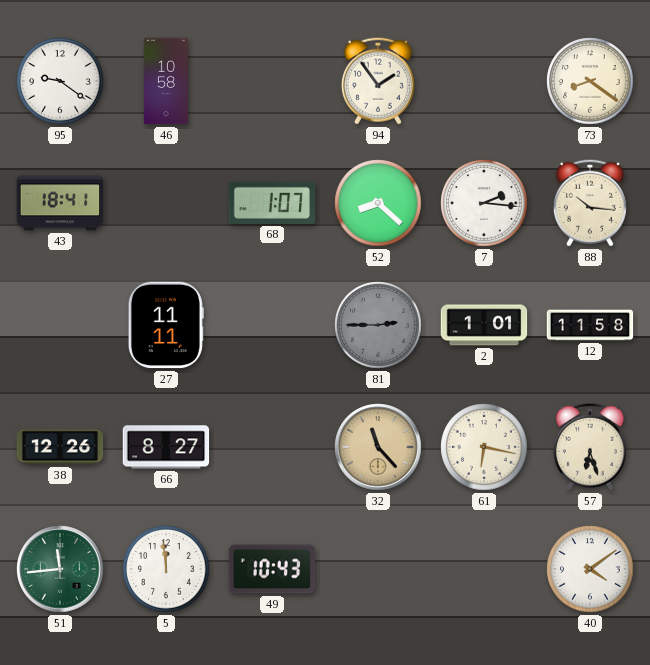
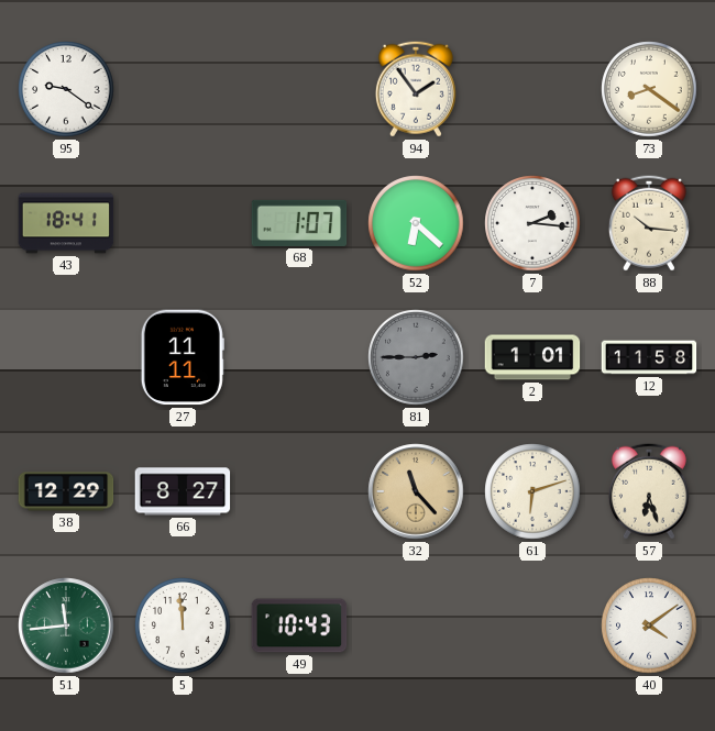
46: 10:58 -> none
52: 8:22 -> 6:22
38: 12:26 -> 12:29
61: 6:17 -> 6:12
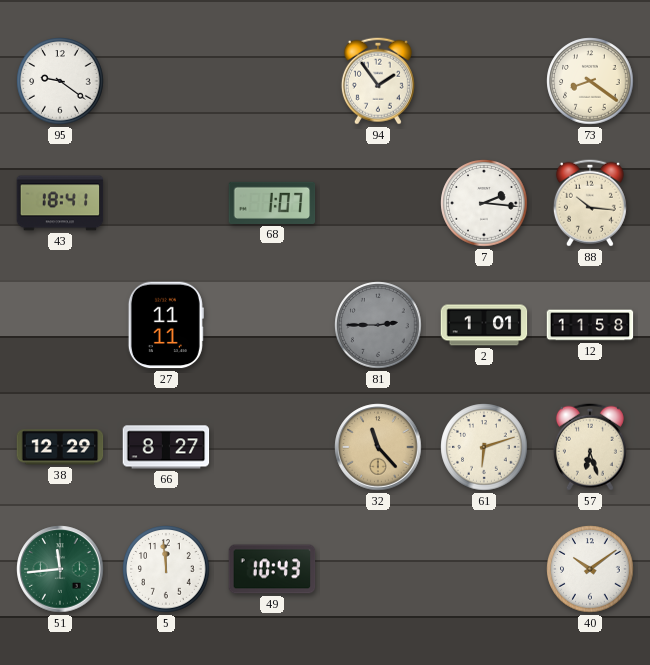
52: 6:22 -> none
40: 4:09 -> 10:09
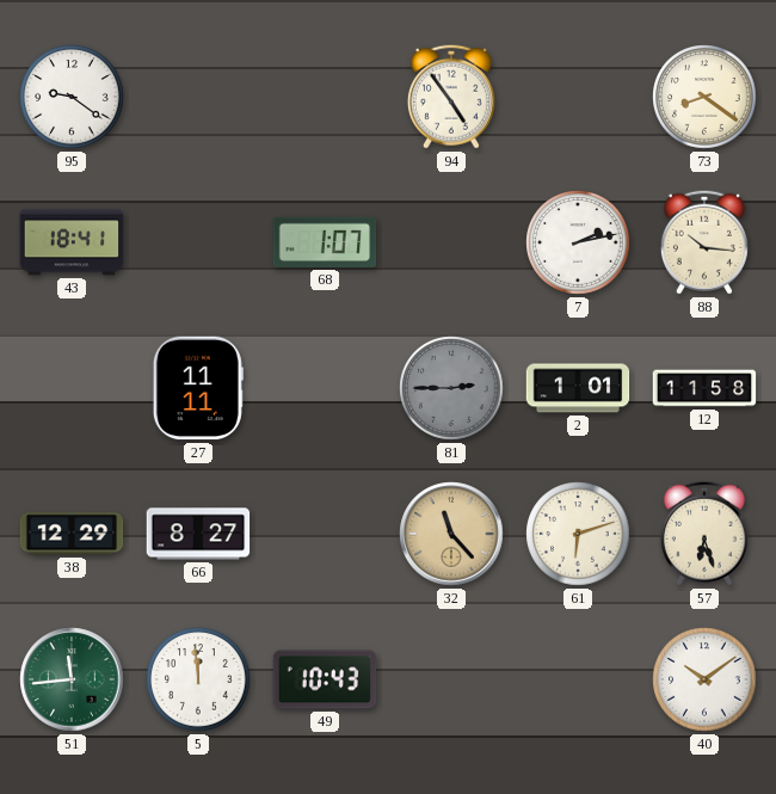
94: 1:54 -> 4:54
7: 2:16 -> 2:13
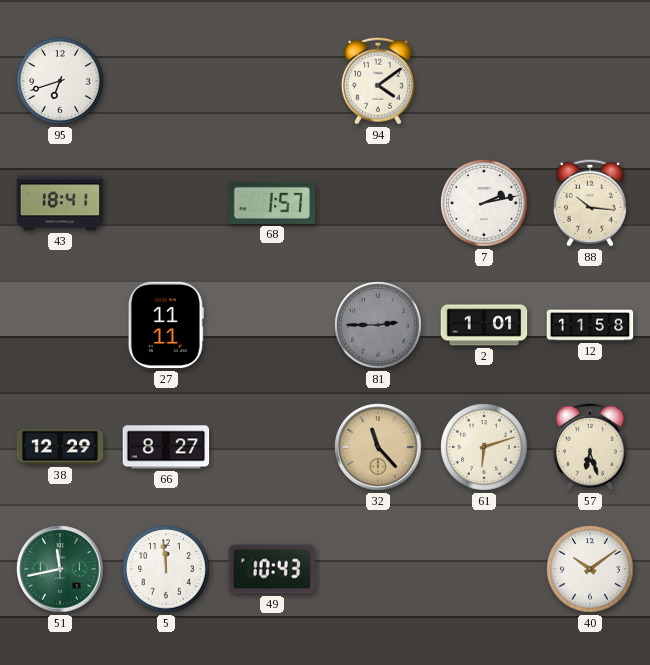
95: 9:21 -> 6:42
94: 4:54 -> 4:09
73: 8:21 -> none
68: 1:07 -> 1:57
51: 11:44 -> 11:43
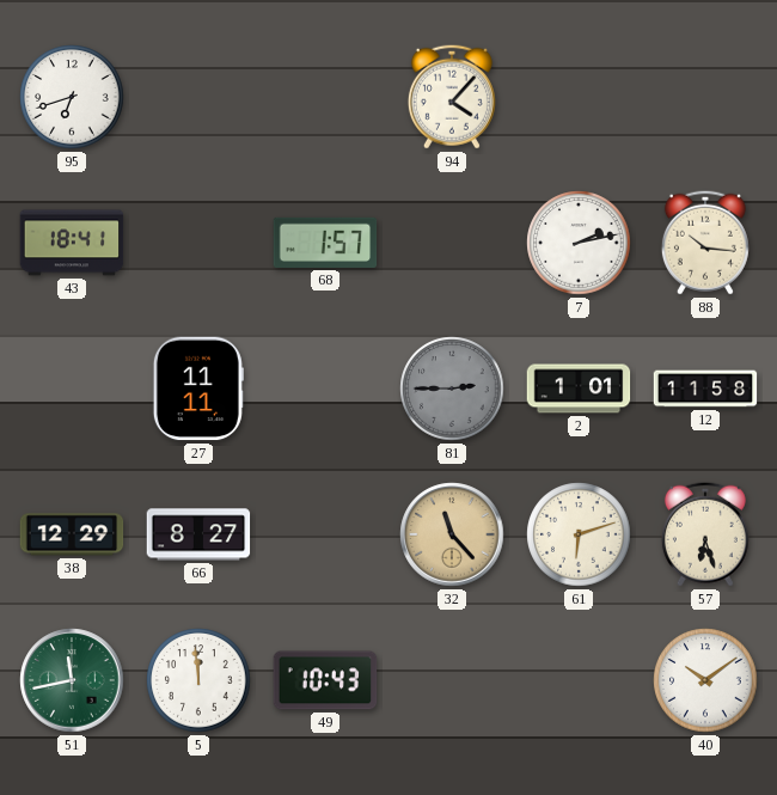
94: 4:09 -> 4:07
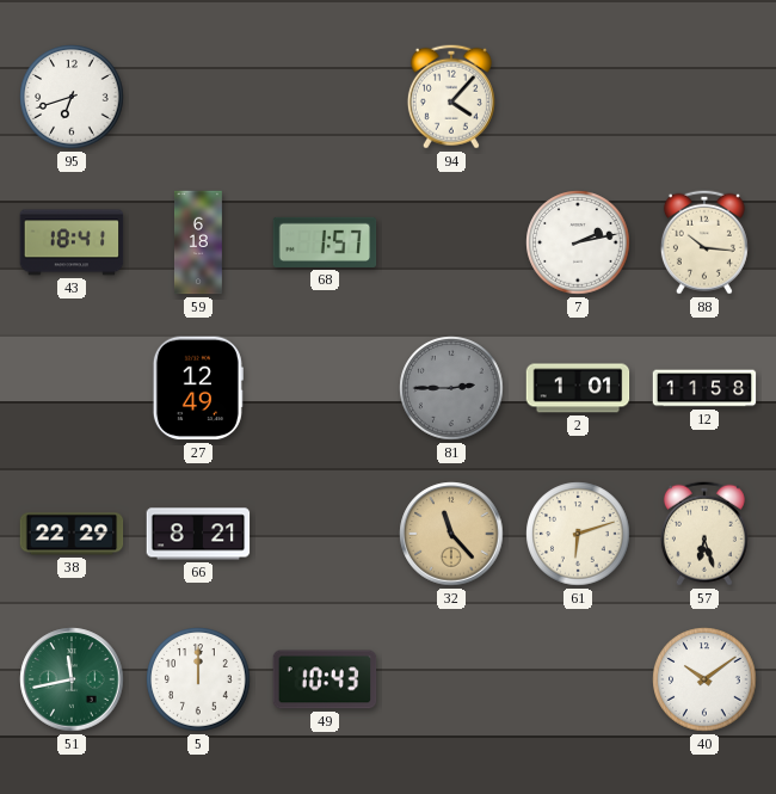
59: none -> 6:18
27: 11:11 -> 12:49
38: 12:29 -> 22:29
66: 8:27 -> 8:21
5: 11:59 -> 12:00
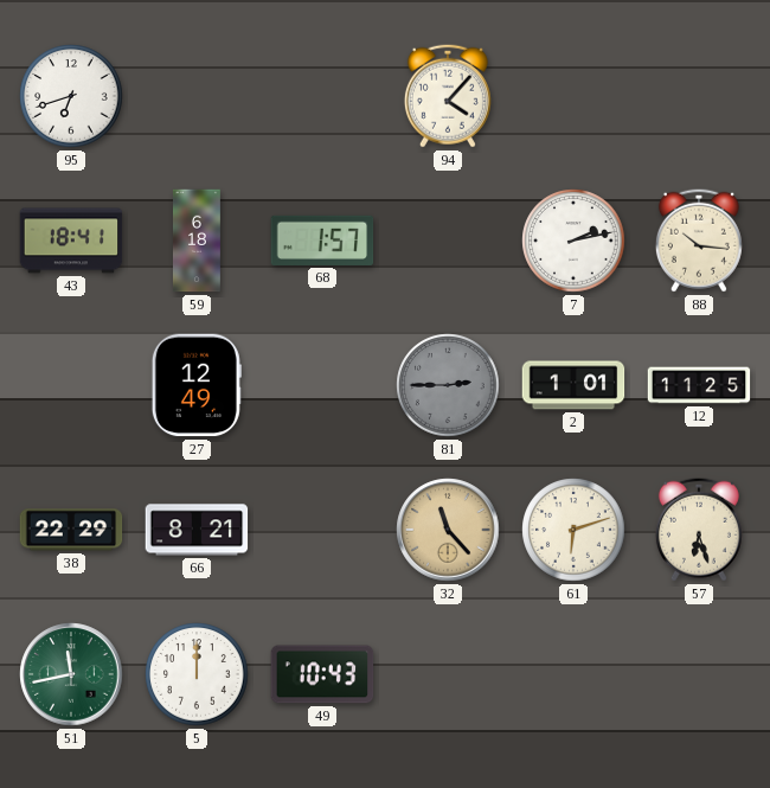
12: 11:58 -> 11:25
40: 10:09 -> none
